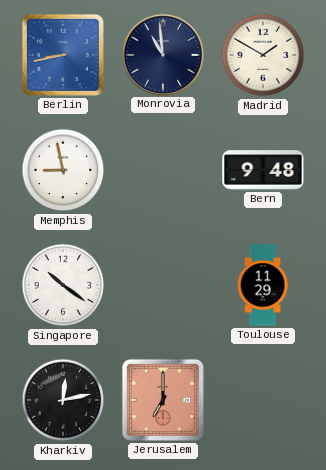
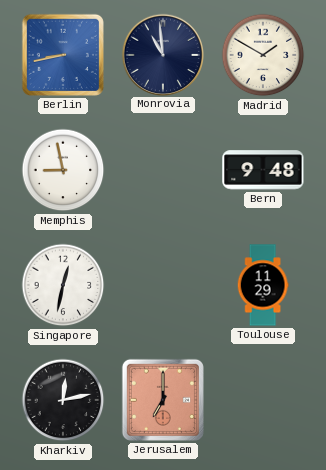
Singapore: 10:21 -> 12:32
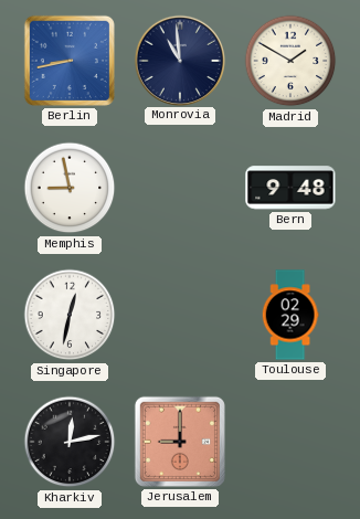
Toulouse: 11:29 -> 02:29
Jerusalem: 7:00 -> 9:00
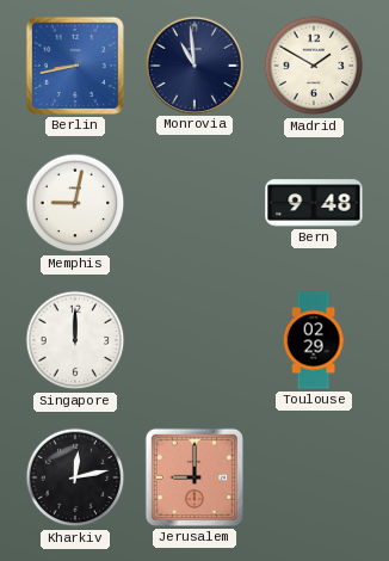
Memphis: 8:58 -> 9:02
Singapore: 12:32 -> 12:00
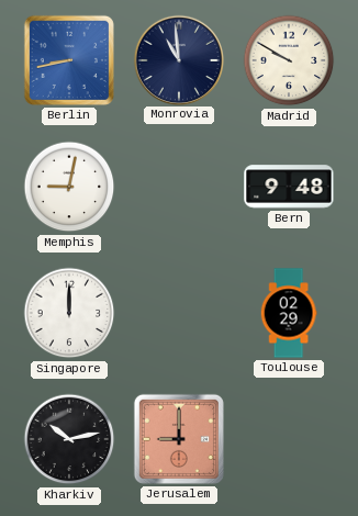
Madrid: 1:50 -> 9:50
Kharkiv: 12:13 -> 10:13
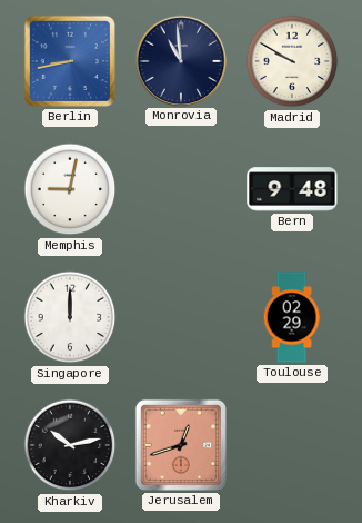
Jerusalem: 9:00 -> 12:42
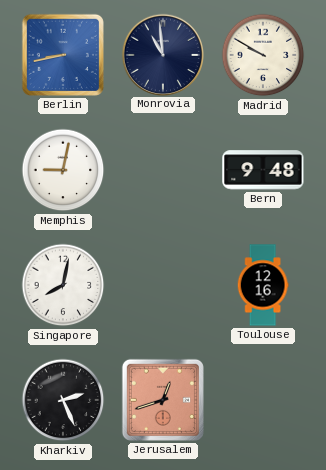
Singapore: 12:00 -> 8:02
Toulouse: 02:29 -> 12:16
Kharkiv: 10:13 -> 2:26
